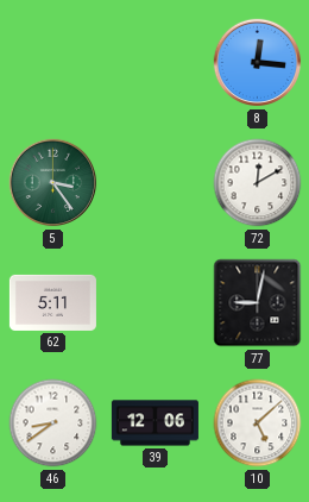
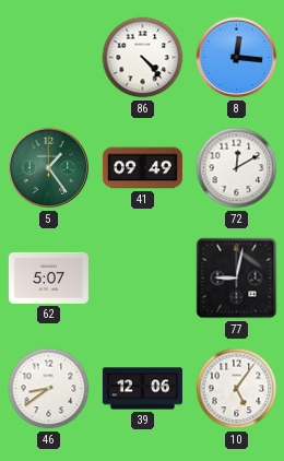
86: none -> 4:23
5: 3:24 -> 1:24
41: none -> 09:49
62: 5:11 -> 5:07
10: 5:08 -> 5:06
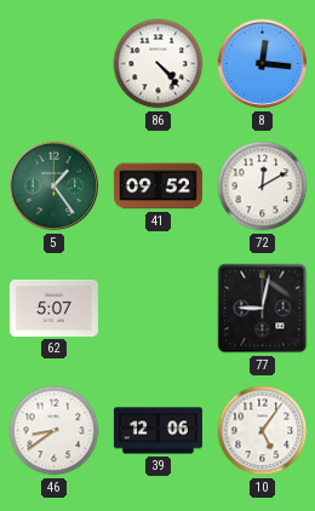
41: 09:49 -> 09:52
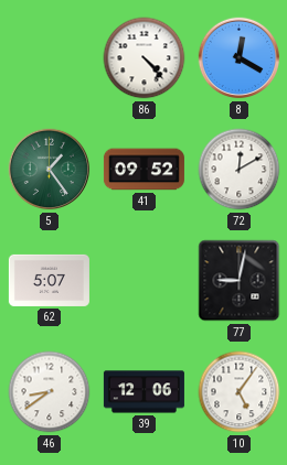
8: 12:16 -> 12:20
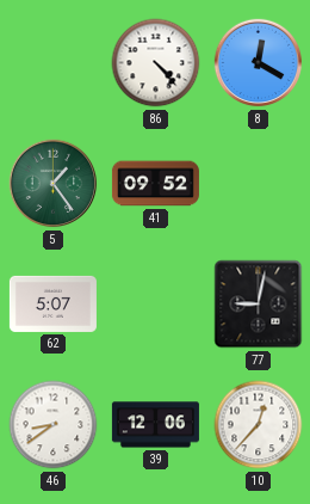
72: 12:10 -> none
10: 5:06 -> 12:37
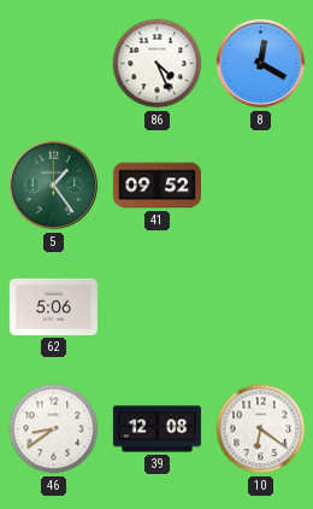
86: 4:23 -> 4:26
62: 5:07 -> 5:06
77: 9:02 -> none
39: 12:06 -> 12:08
10: 12:37 -> 6:21
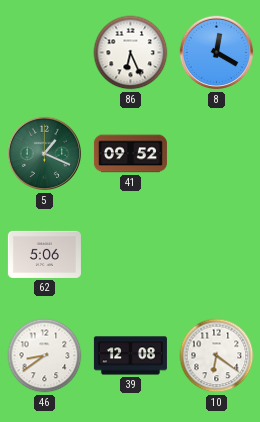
86: 4:26 -> 6:26
5: 1:24 -> 1:19
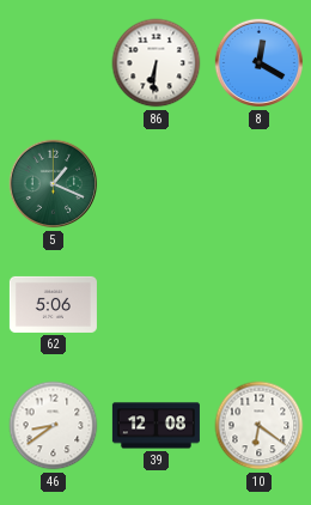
86: 6:26 -> 6:31
41: 09:52 -> none
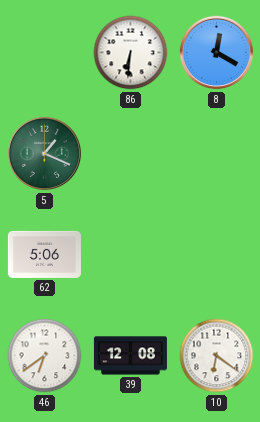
46: 8:39 -> 6:39
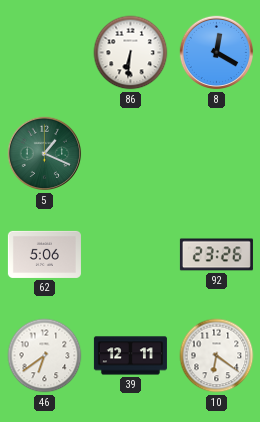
92: none -> 23:26
39: 12:08 -> 12:11
